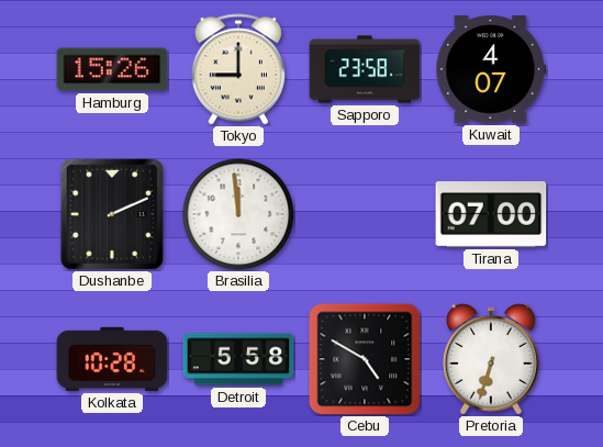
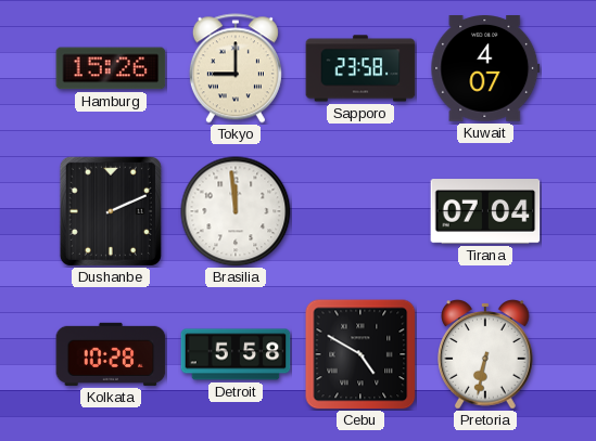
Tirana: 07:00 -> 07:04
Pretoria: 6:33 -> 6:32
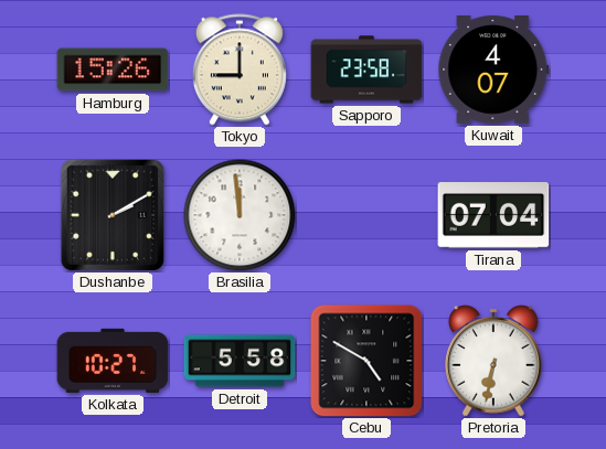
Dushanbe: 2:11 -> 2:10
Kolkata: 10:28 -> 10:27
